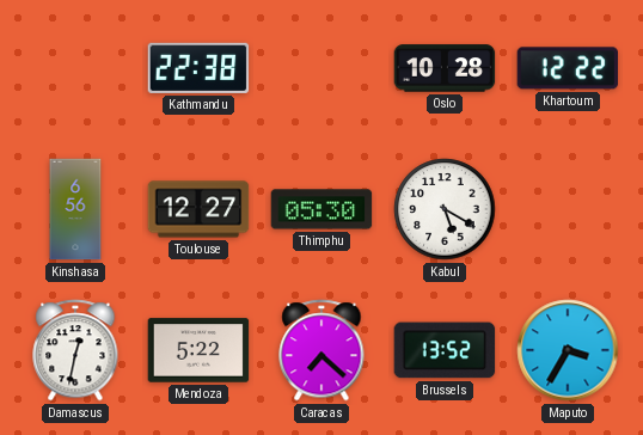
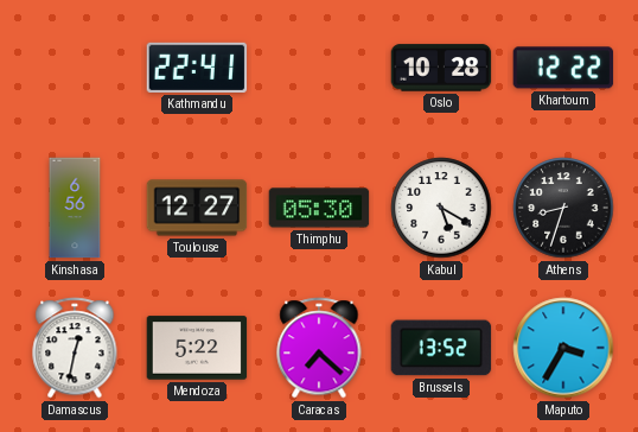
Kathmandu: 22:38 -> 22:41
Athens: none -> 8:33
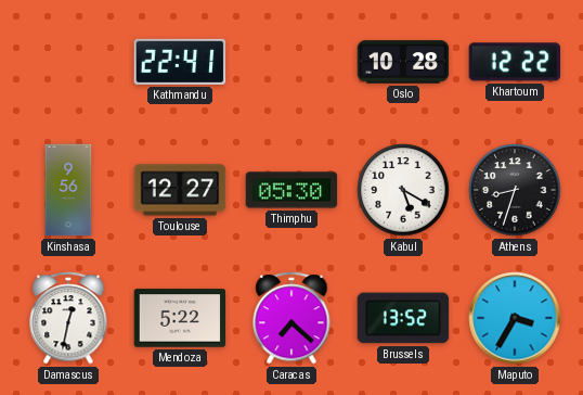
Kinshasa: 6:56 -> 9:56
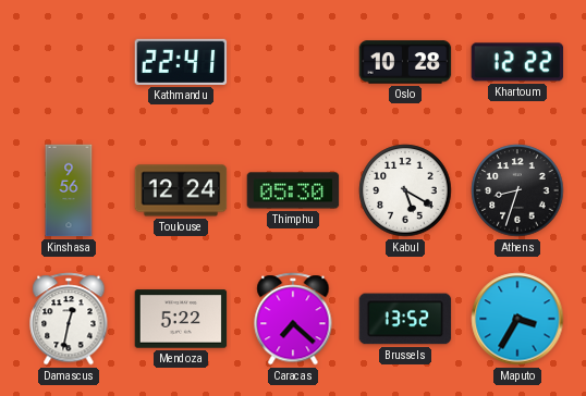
Toulouse: 12:27 -> 12:24
